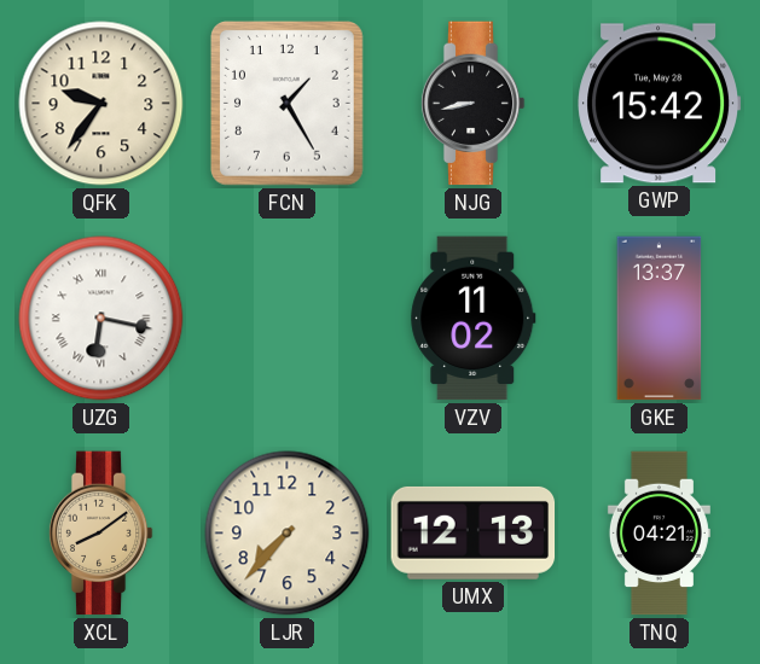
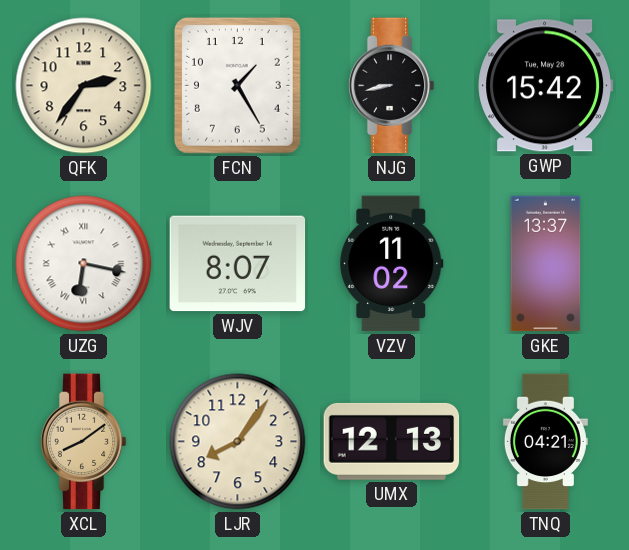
QFK: 9:36 -> 2:36
WJV: none -> 8:07
LJR: 7:37 -> 8:06
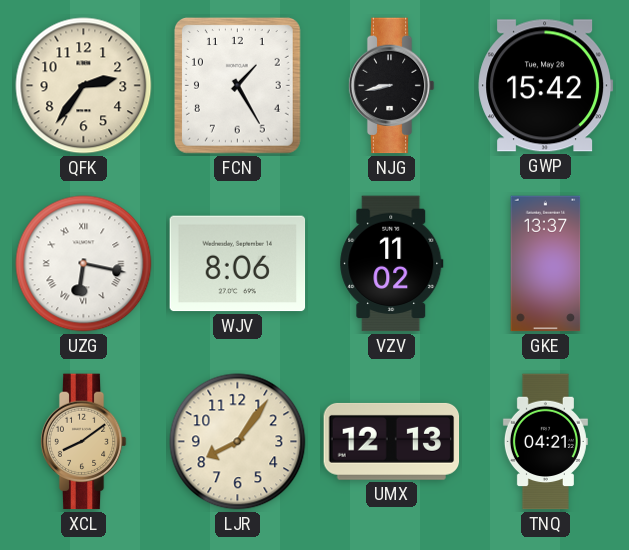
WJV: 8:07 -> 8:06
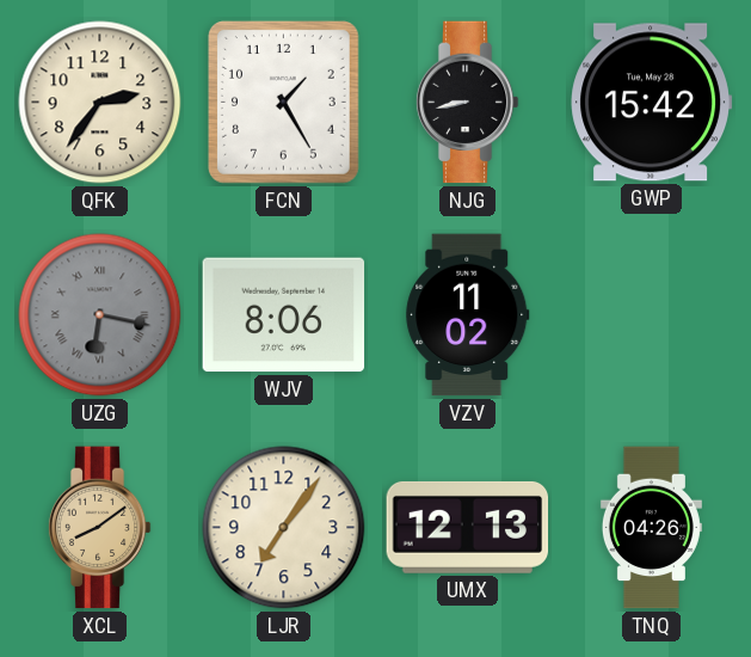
UZG dial: white -> grey
GKE: 13:37 -> none
LJR: 8:06 -> 7:06
TNQ: 04:21 -> 04:26
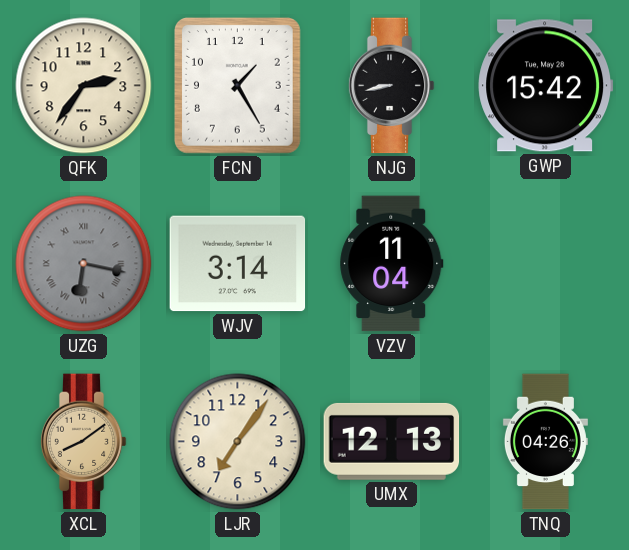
WJV: 8:06 -> 3:14
VZV: 11:02 -> 11:04
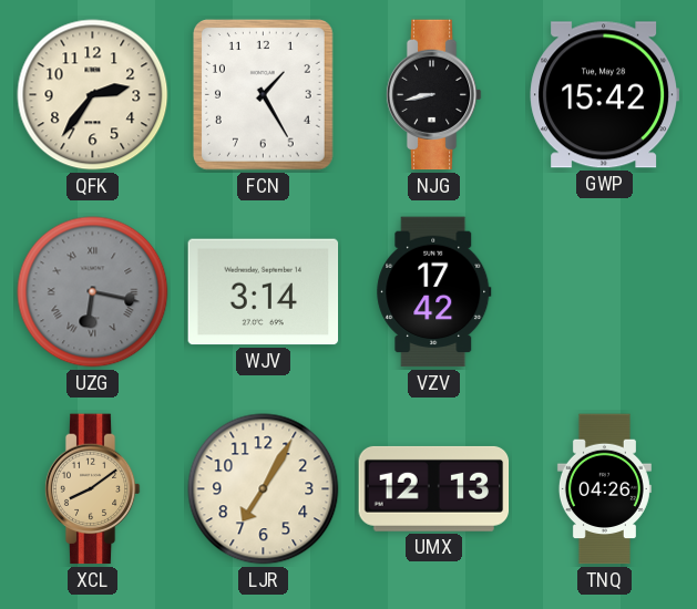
VZV: 11:04 -> 17:42
LJR: 7:06 -> 7:05
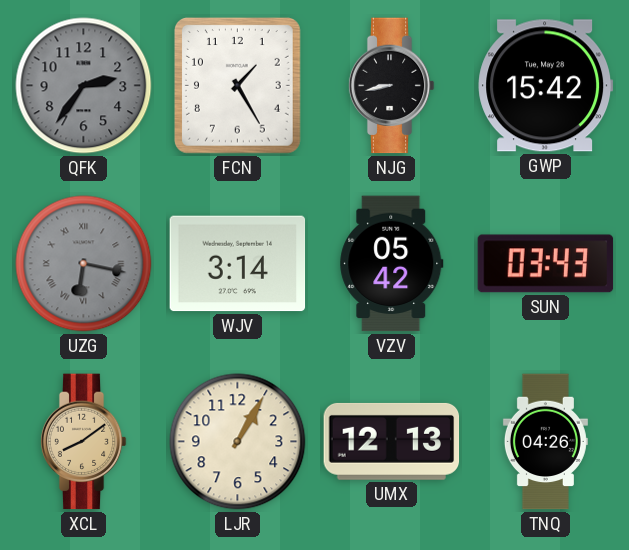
QFK dial: cream -> grey
VZV: 17:42 -> 05:42
SUN: none -> 03:43
LJR: 7:05 -> 1:05
